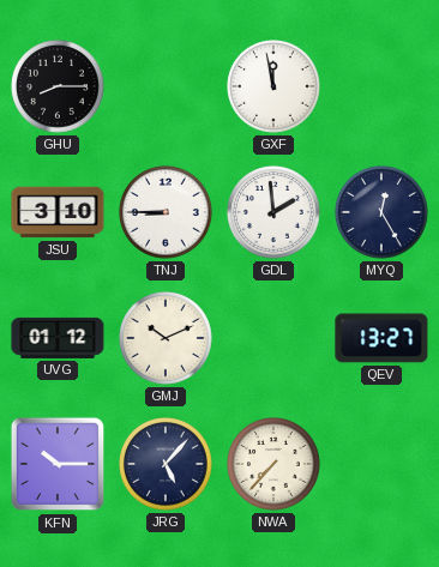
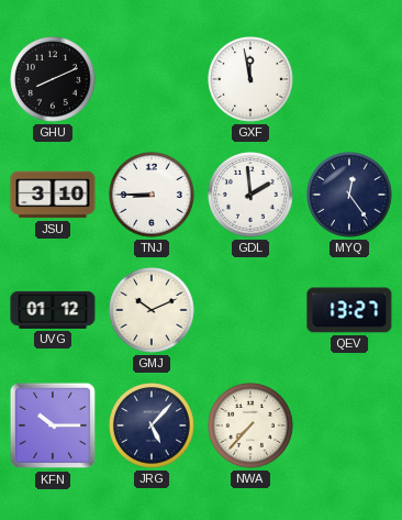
GHU: 8:15 -> 8:11
MYQ: 12:25 -> 12:24
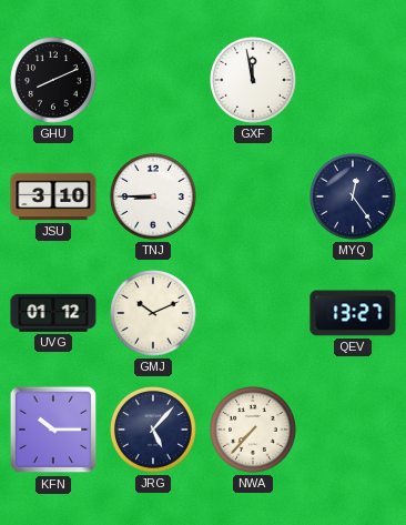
GDL: 1:59 -> none
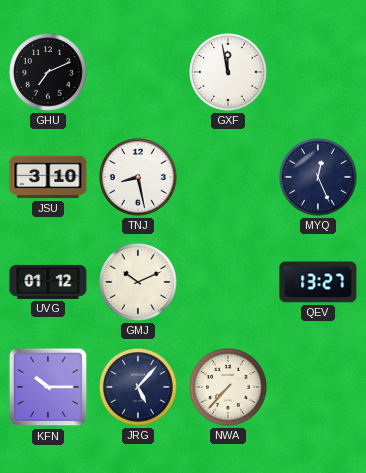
GHU: 8:11 -> 7:11
TNJ: 8:45 -> 8:28
MYQ: 12:24 -> 12:26
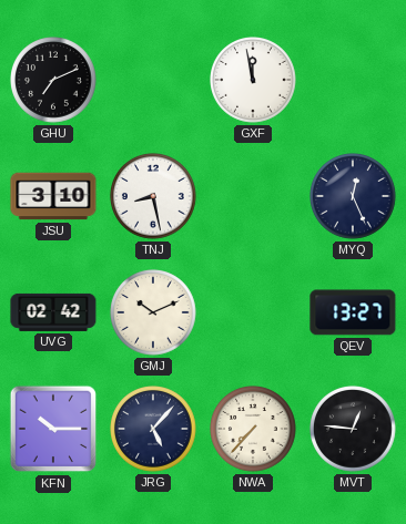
UVG: 01:12 -> 02:42
MVT: none -> 12:46
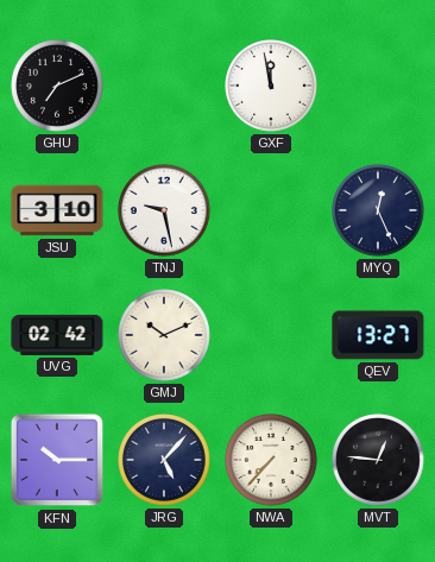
TNJ: 8:28 -> 9:28
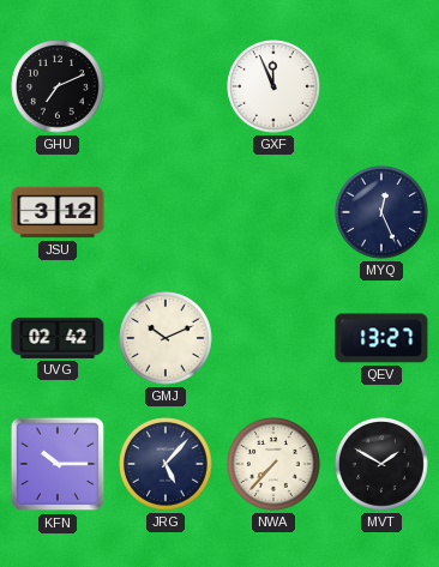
GXF: 11:58 -> 11:56
JSU: 3:10 -> 3:12
TNJ: 9:28 -> none
MVT: 12:46 -> 1:50
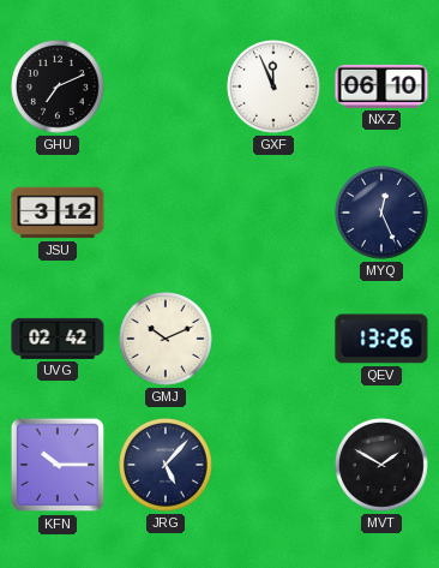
NXZ: none -> 06:10
QEV: 13:27 -> 13:26
NWA: 7:37 -> none
